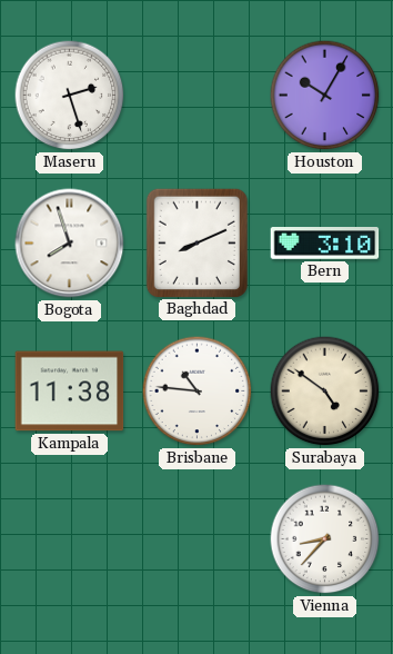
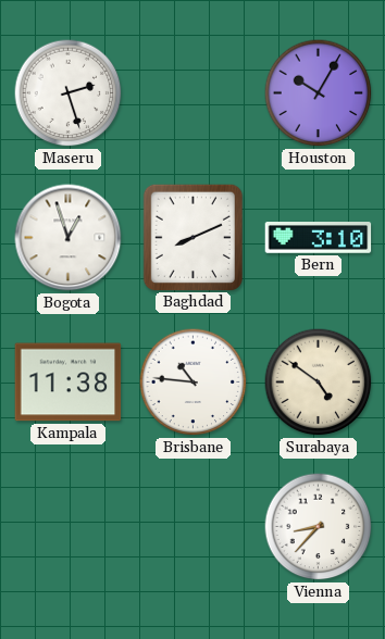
Bogota: 7:57 -> 12:57
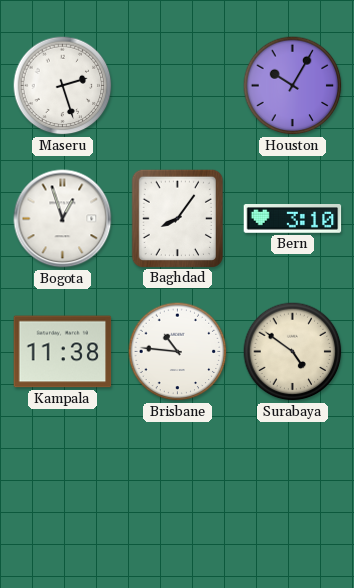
Baghdad: 8:11 -> 8:06
Vienna: 8:37 -> none
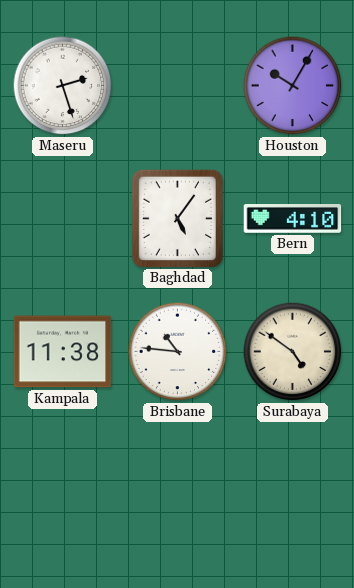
Bogota: 12:57 -> none
Baghdad: 8:06 -> 5:06
Bern: 3:10 -> 4:10
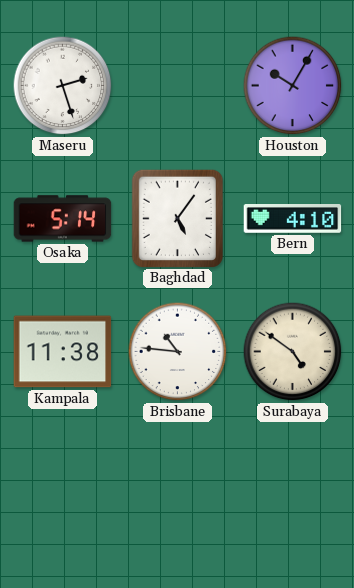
Osaka: none -> 5:14
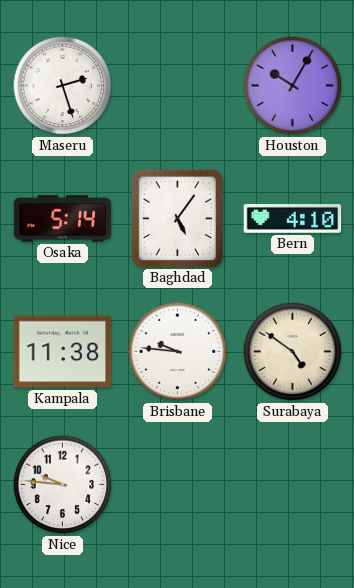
Brisbane: 10:46 -> 9:46
Nice: none -> 9:46
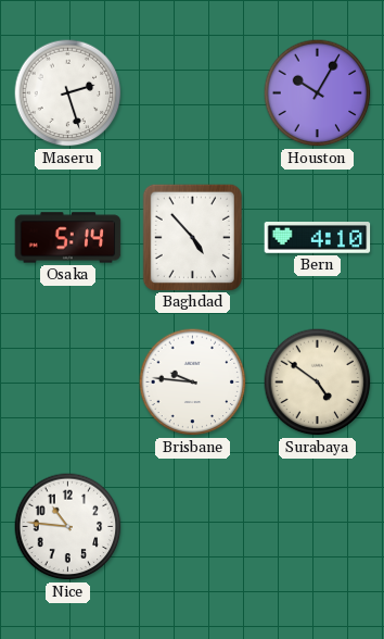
Baghdad: 5:06 -> 4:53
Kampala: 11:38 -> none
Nice: 9:46 -> 10:46
